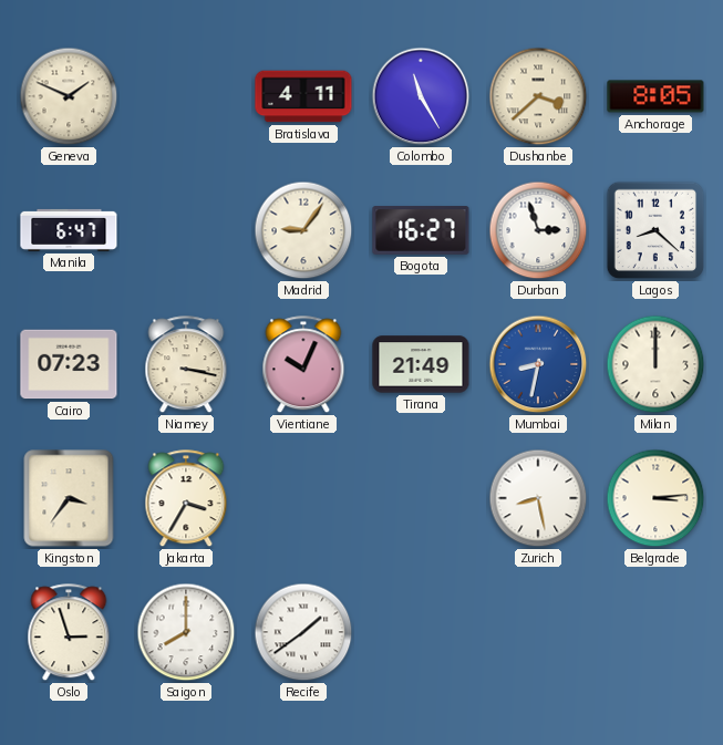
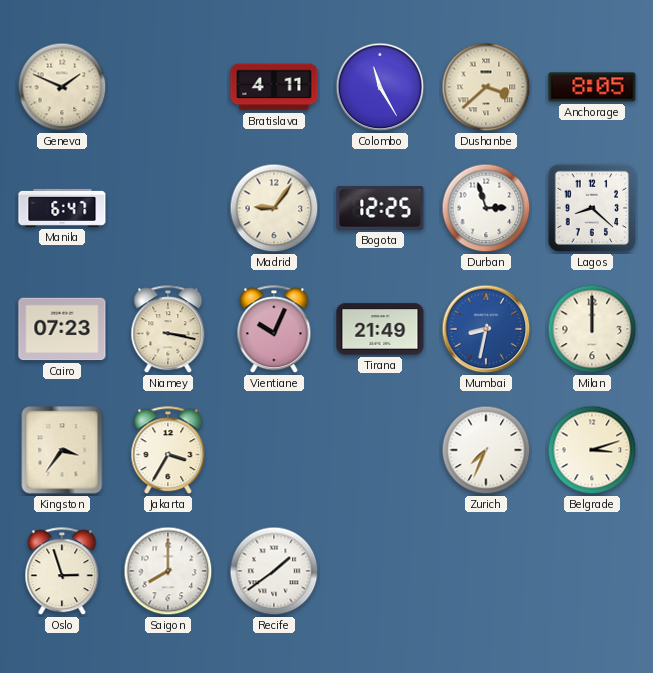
Bogota: 16:27 -> 12:25
Zurich: 8:28 -> 7:34
Belgrade: 3:14 -> 3:12
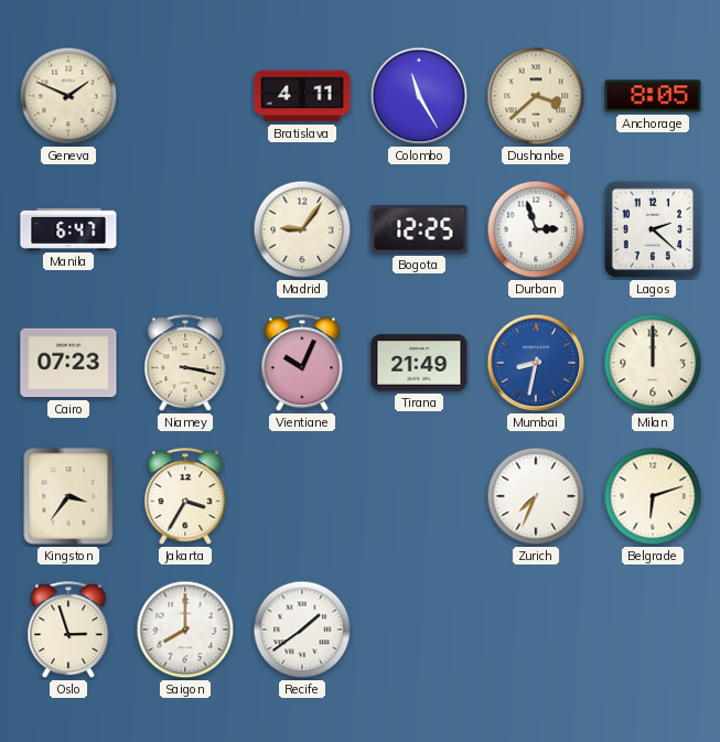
Lagos: 8:22 -> 2:22
Belgrade: 3:12 -> 6:12
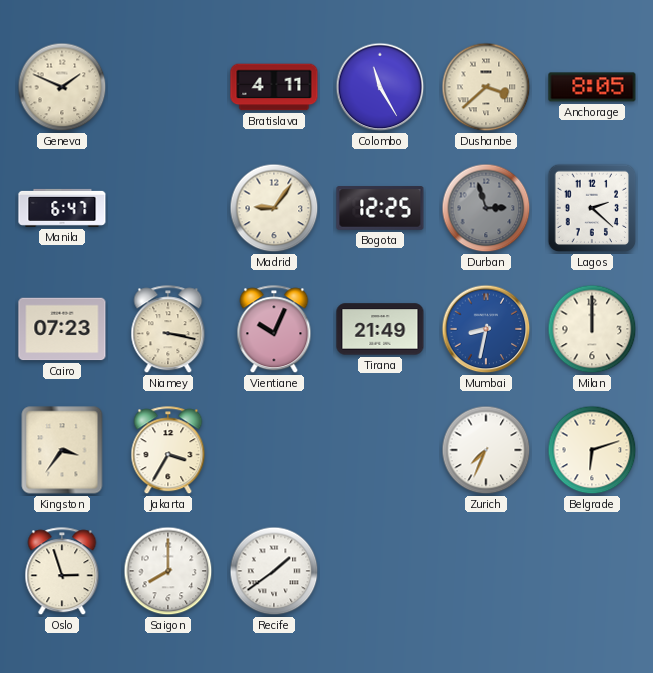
Durban dial: white -> grey
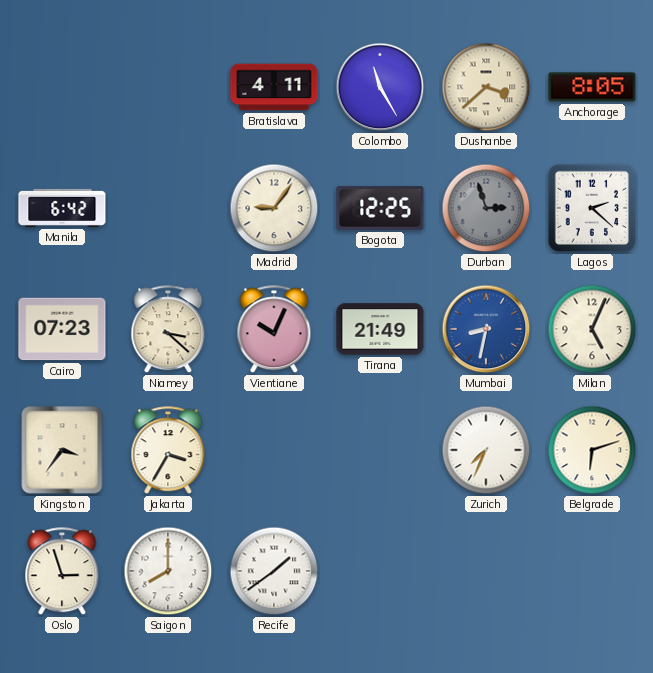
Geneva: 1:49 -> none
Manila: 6:47 -> 6:42
Niamey: 3:17 -> 3:22
Milan: 12:00 -> 5:04
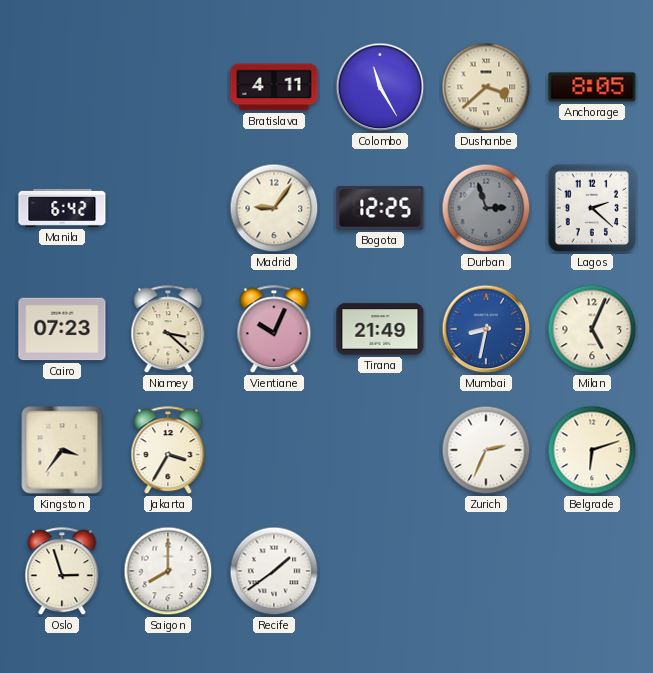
Zurich: 7:34 -> 2:34
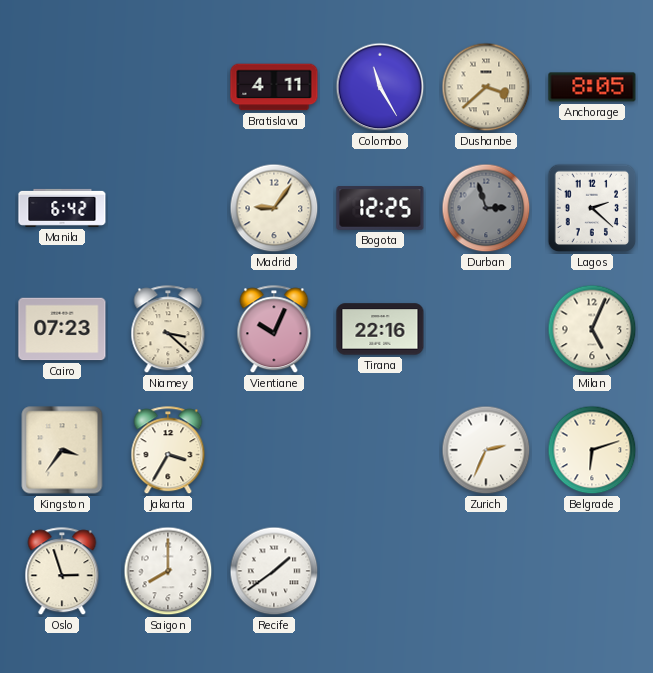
Tirana: 21:49 -> 22:16
Mumbai: 8:32 -> none
